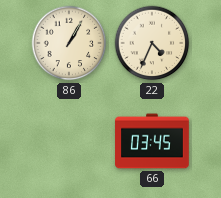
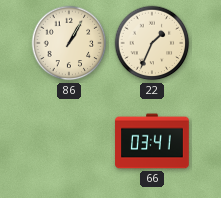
22: 4:34 -> 1:34
66: 03:45 -> 03:41
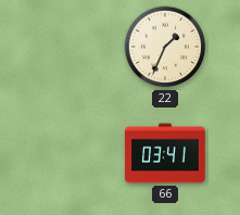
86: 1:05 -> none
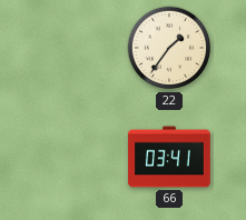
22: 1:34 -> 1:36
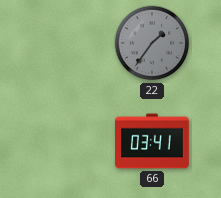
22 dial: cream -> grey
